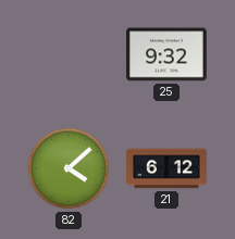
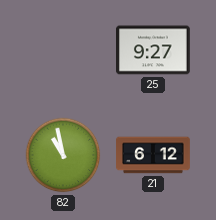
25: 9:32 -> 9:27
82: 4:08 -> 10:58
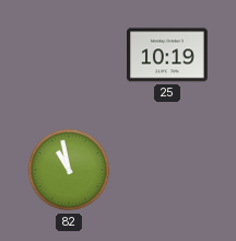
25: 9:27 -> 10:19
21: 6:12 -> none
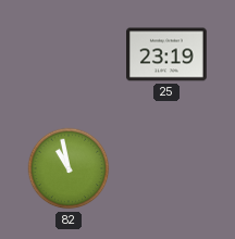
25: 10:19 -> 23:19
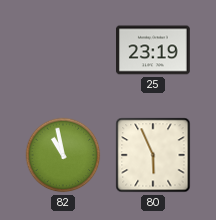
80: none -> 5:56
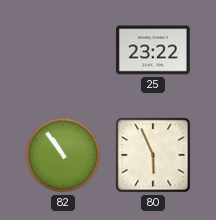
25: 23:19 -> 23:22
82: 10:58 -> 10:54
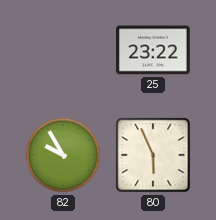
82: 10:54 -> 9:55
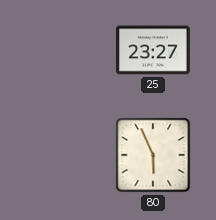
25: 23:22 -> 23:27
82: 9:55 -> none
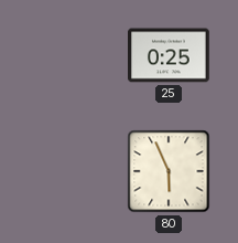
25: 23:27 -> 0:25
